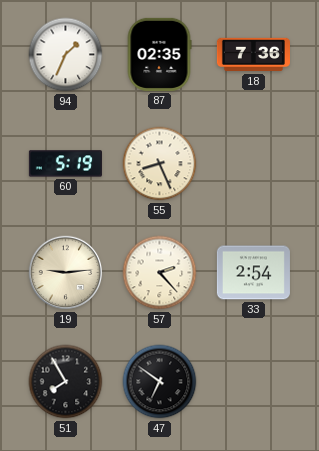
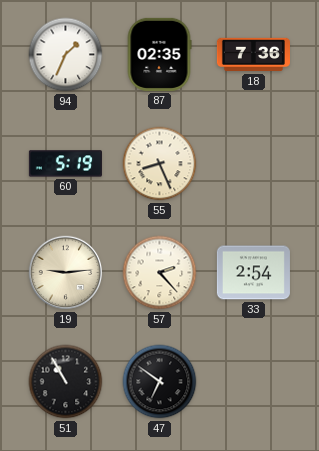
51: 7:55 -> 10:55
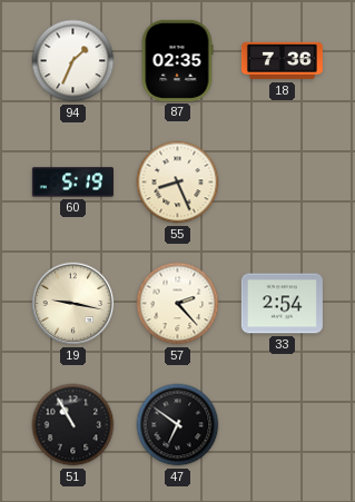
19: 9:14 -> 9:17
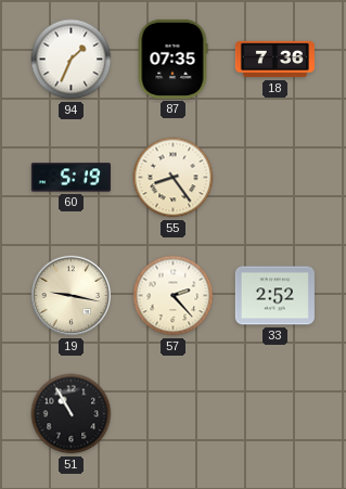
87: 02:35 -> 07:35
55: 8:26 -> 8:24
33: 2:54 -> 2:52
47: 6:51 -> none
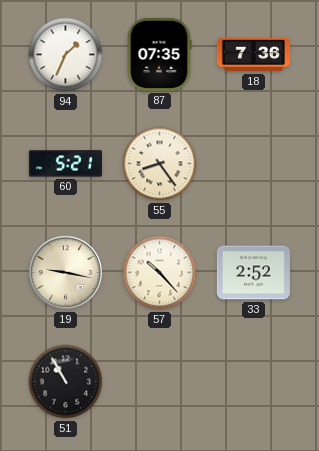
60: 5:19 -> 5:21
57: 2:23 -> 10:23
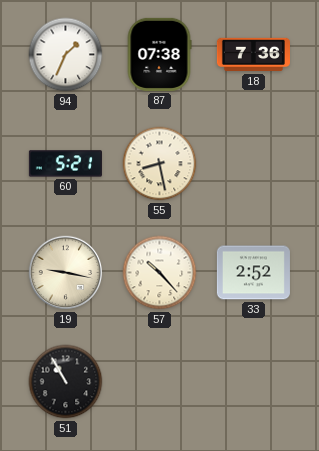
87: 07:35 -> 07:38
55: 8:24 -> 8:28
